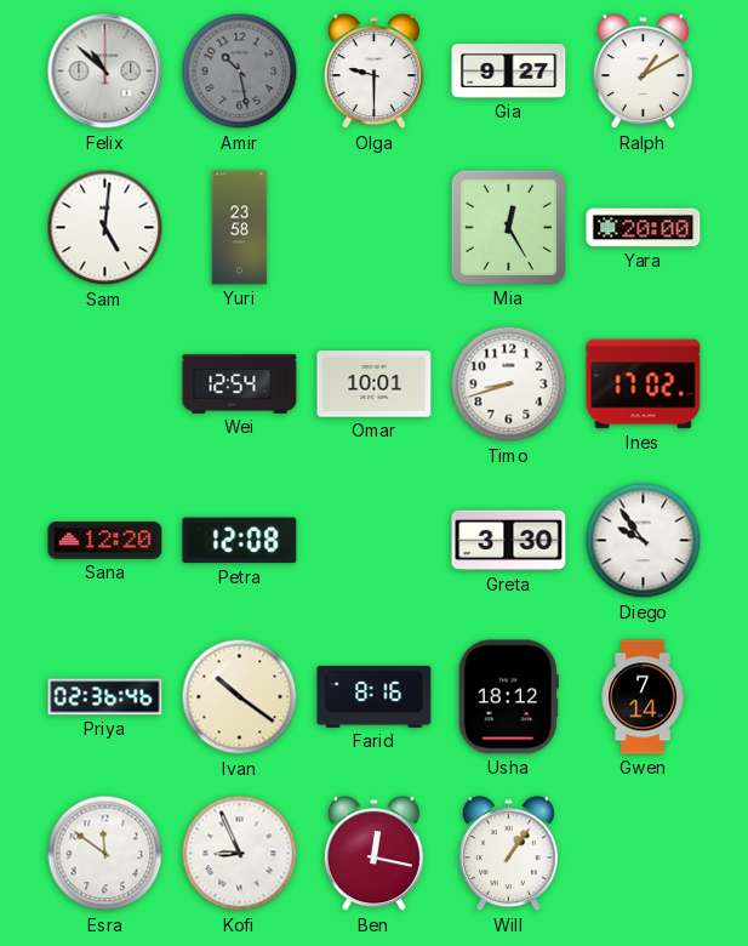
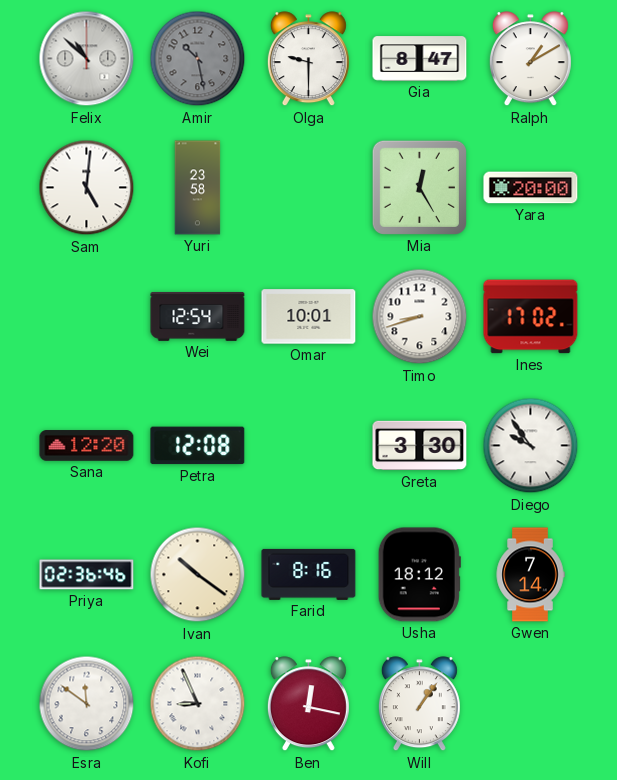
Gia: 9:27 -> 8:47
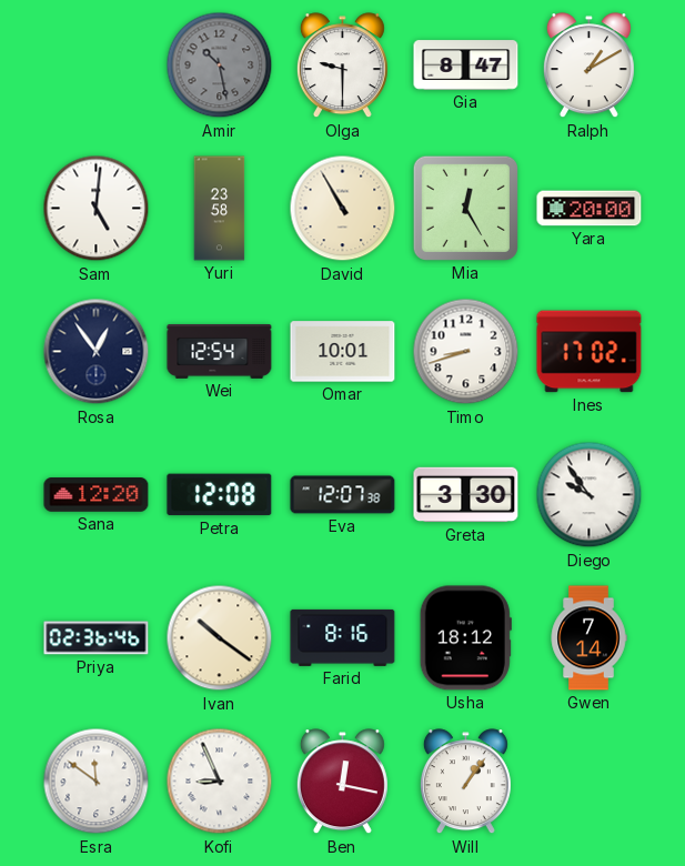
Felix: 10:52 -> none
David: none -> 10:55
Rosa: none -> 12:54
Eva: none -> 12:07
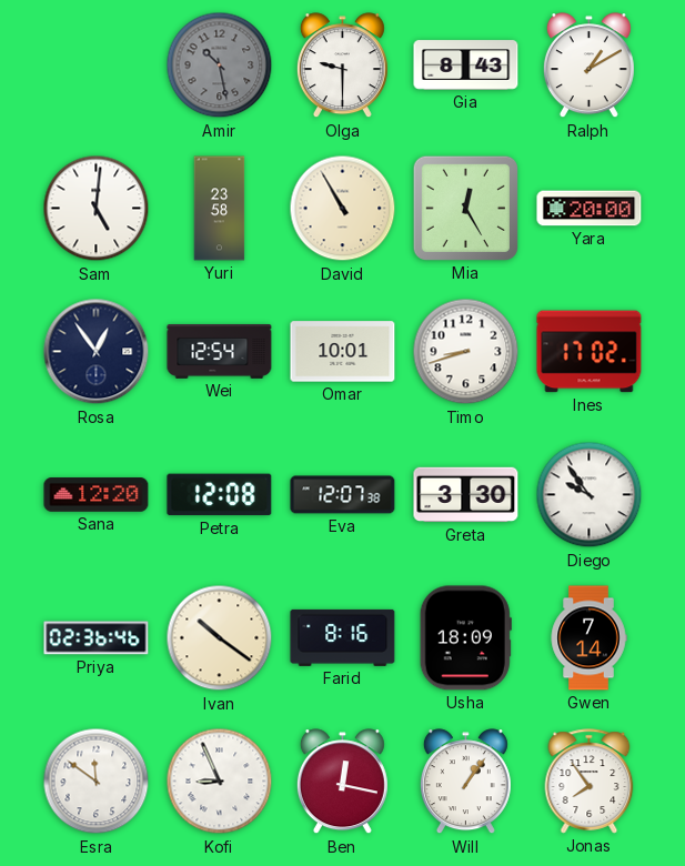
Gia: 8:47 -> 8:43
Usha: 18:12 -> 18:09
Jonas: none -> 7:54
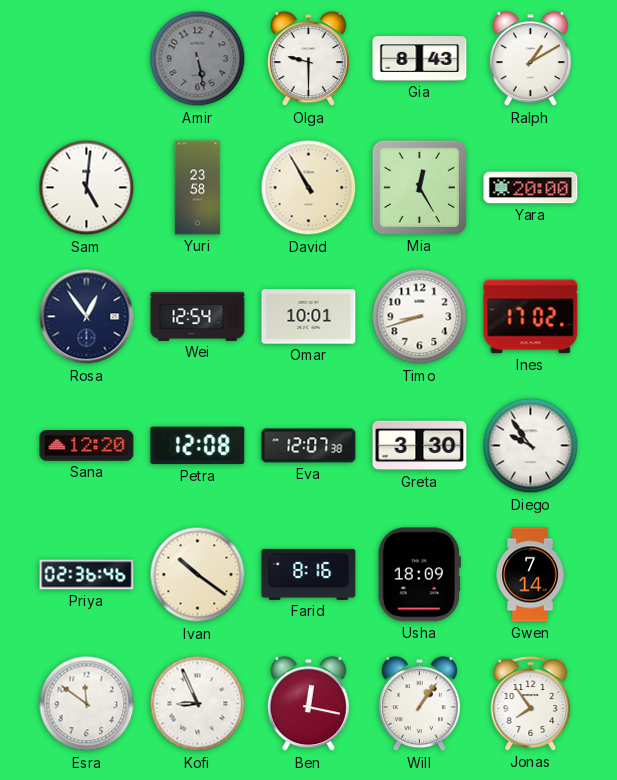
Amir: 10:28 -> 5:28
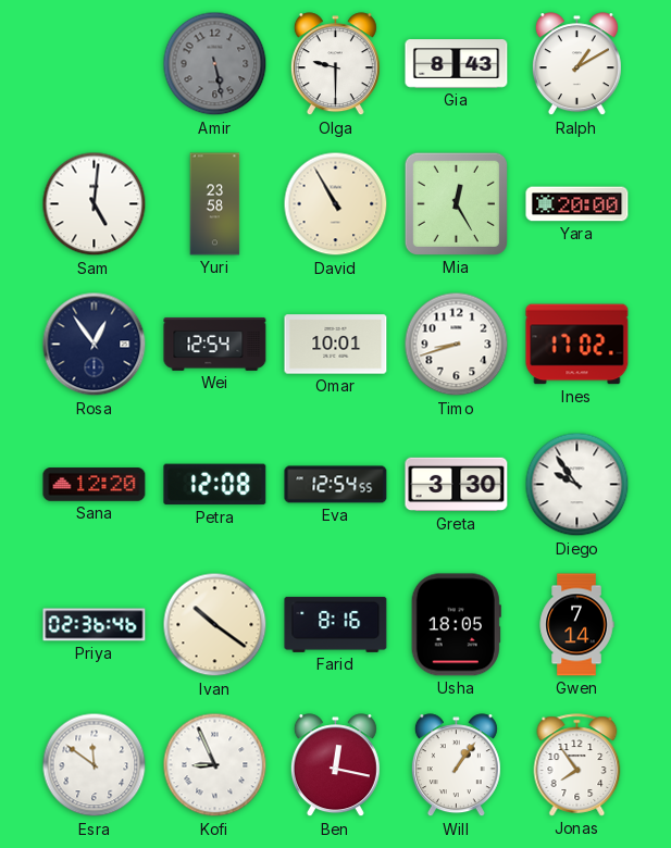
Eva: 12:07 -> 12:54
Usha: 18:09 -> 18:05
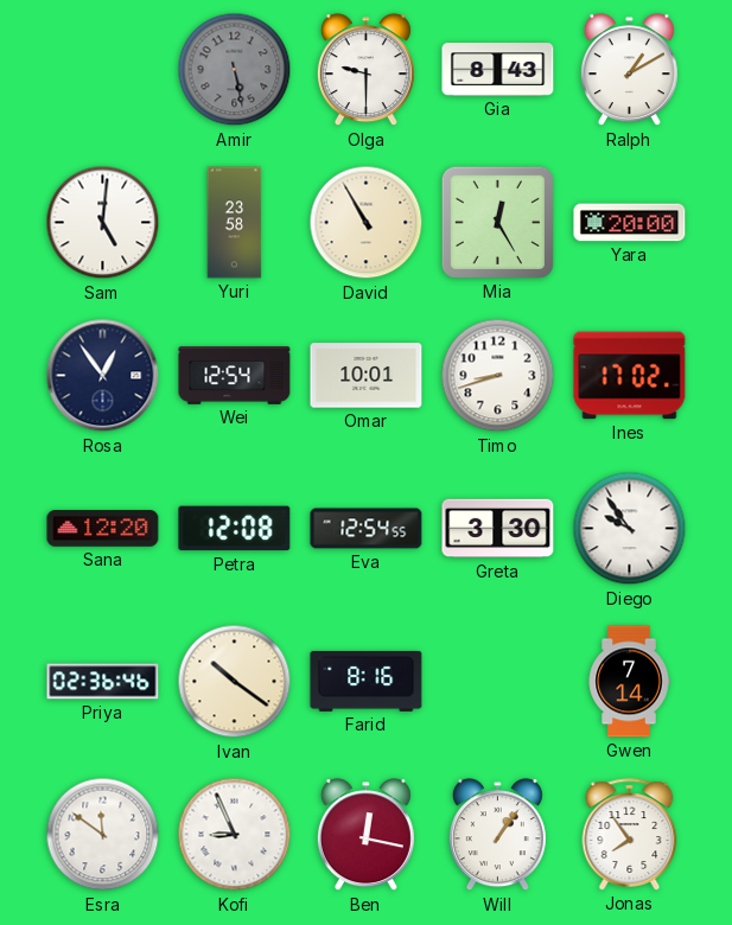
Usha: 18:05 -> none
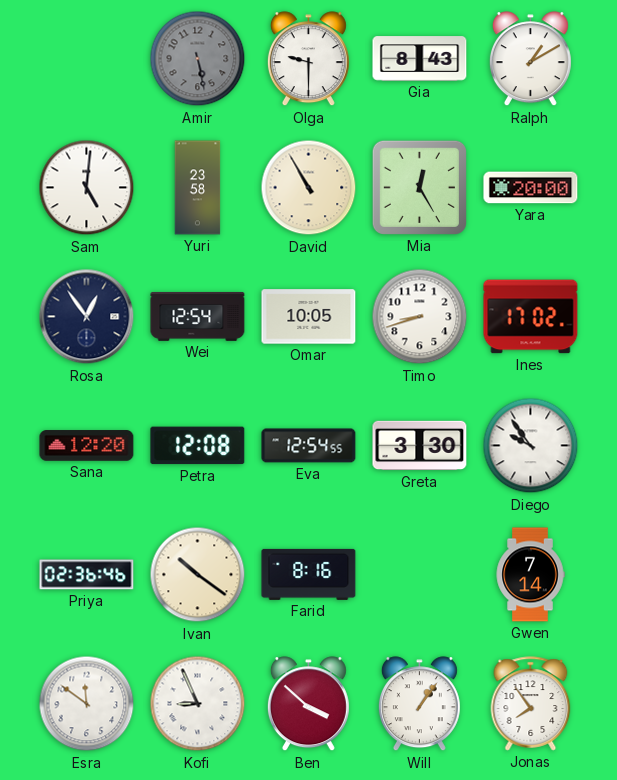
Omar: 10:01 -> 10:05
Ben: 12:17 -> 3:52
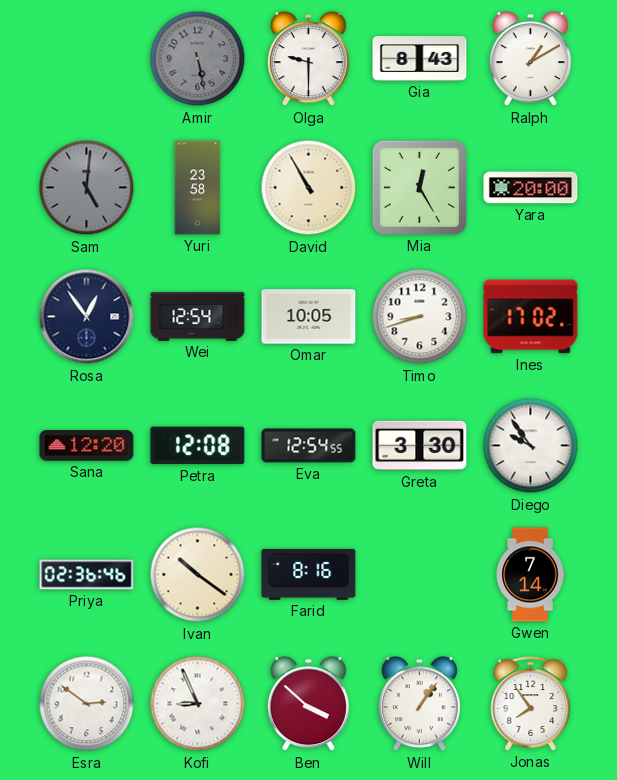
Sam dial: white -> grey
Esra: 11:51 -> 2:51
